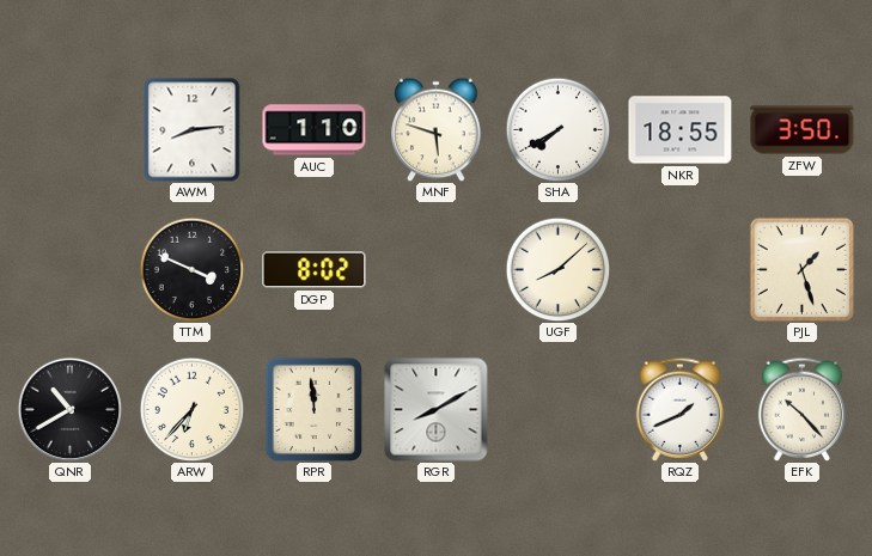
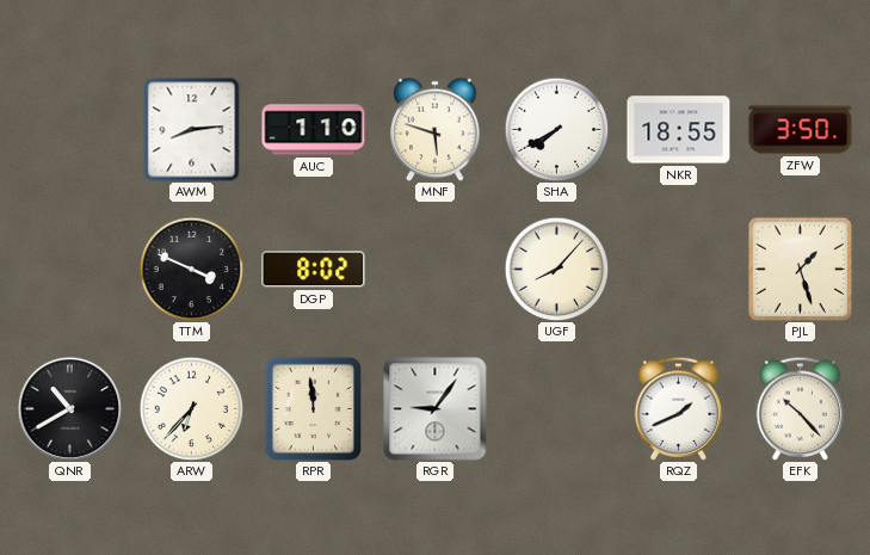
UGF: 8:08 -> 8:07
RGR: 8:10 -> 9:06
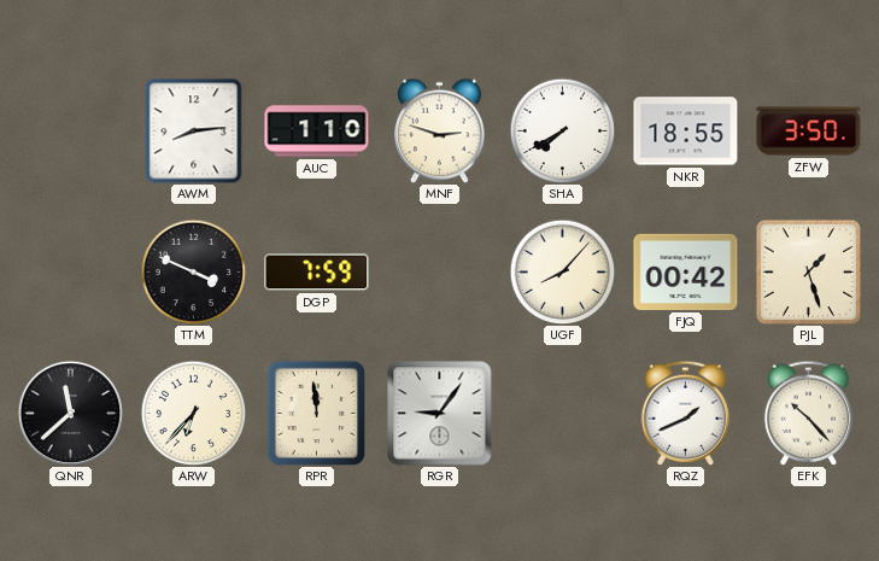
MNF: 5:48 -> 2:48
DGP: 8:02 -> 7:59
FJQ: none -> 00:42
QNR: 10:40 -> 11:38
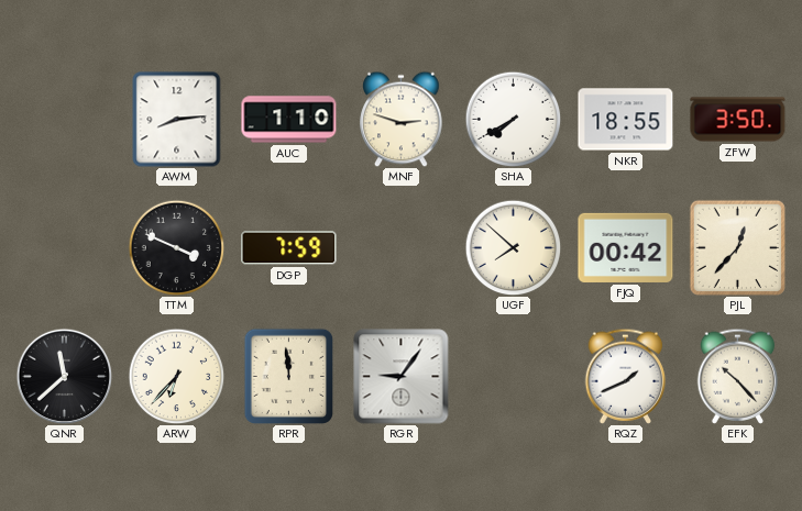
UGF: 8:07 -> 7:52
PJL: 1:27 -> 12:37
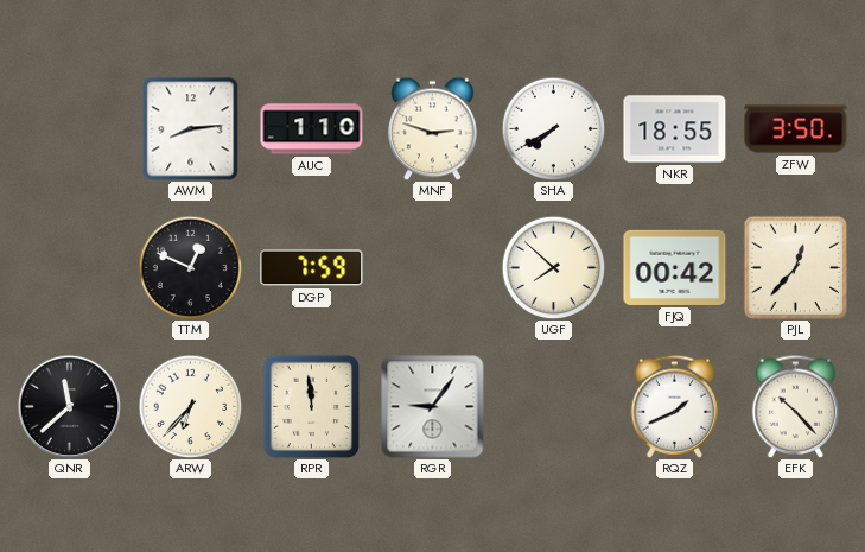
TTM: 3:49 -> 12:49
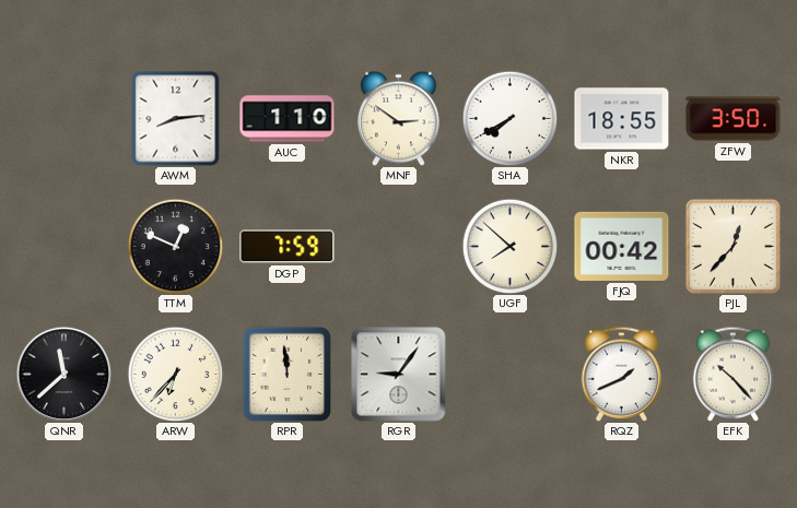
MNF: 2:48 -> 2:51
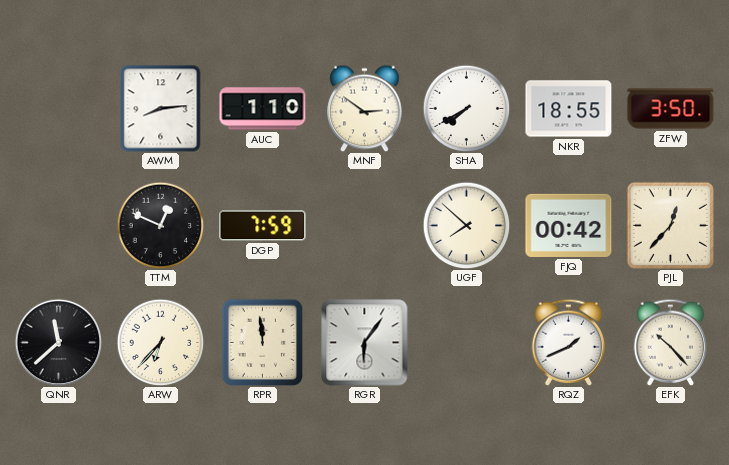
RGR: 9:06 -> 6:06
